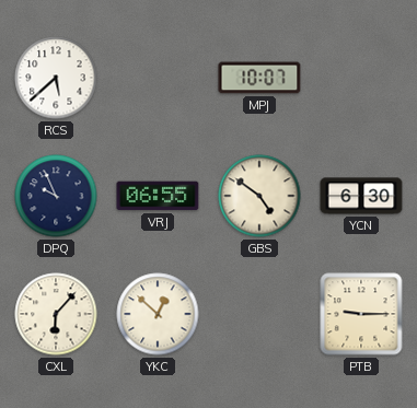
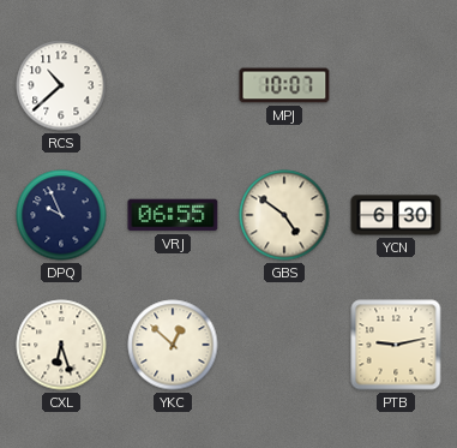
RCS: 5:38 -> 10:38
CXL: 6:07 -> 6:27
PTB: 9:15 -> 9:13
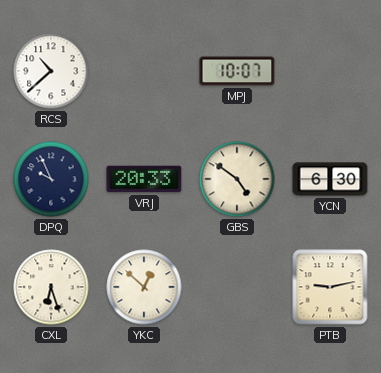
VRJ: 06:55 -> 20:33
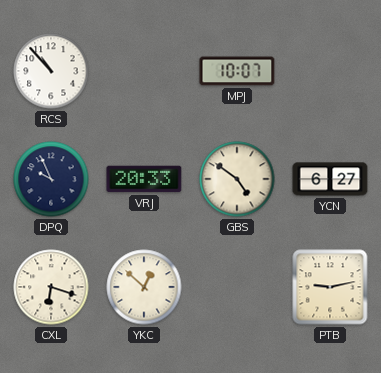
RCS: 10:38 -> 10:53
YCN: 6:30 -> 6:27
CXL: 6:27 -> 6:18
